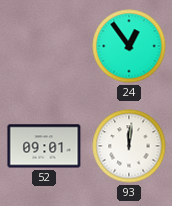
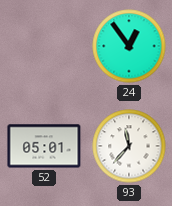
52: 09:01 -> 05:01
93: 12:01 -> 11:37
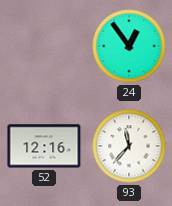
52: 05:01 -> 12:16
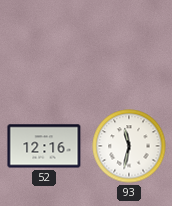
24: 12:54 -> none
93: 11:37 -> 11:32
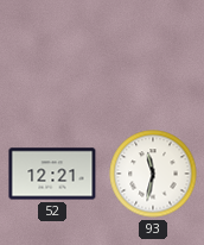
52: 12:16 -> 12:21
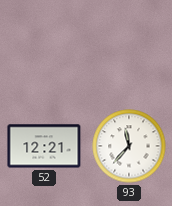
93: 11:32 -> 11:37
